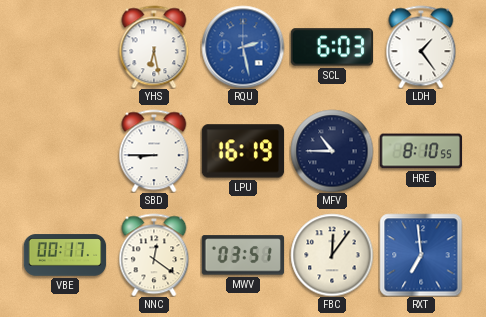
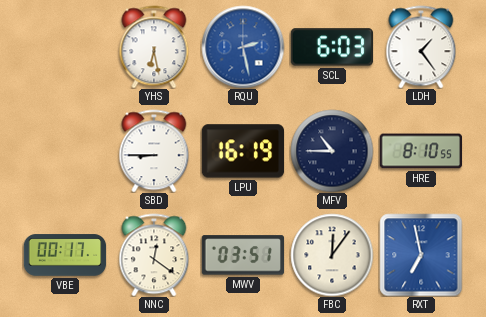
RXT: 6:59 -> 6:58
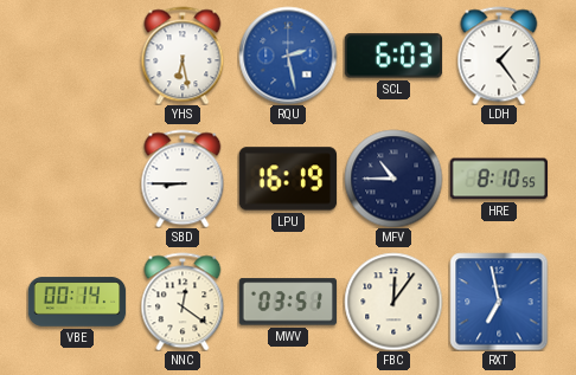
VBE: 00:17 -> 00:14
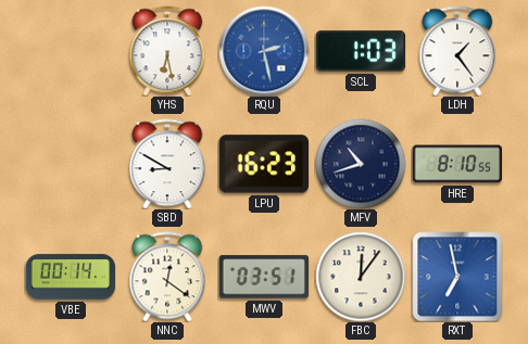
SCL: 6:03 -> 1:03
SBD: 8:45 -> 8:50
LPU: 16:19 -> 16:23
MFV: 10:45 -> 10:42
